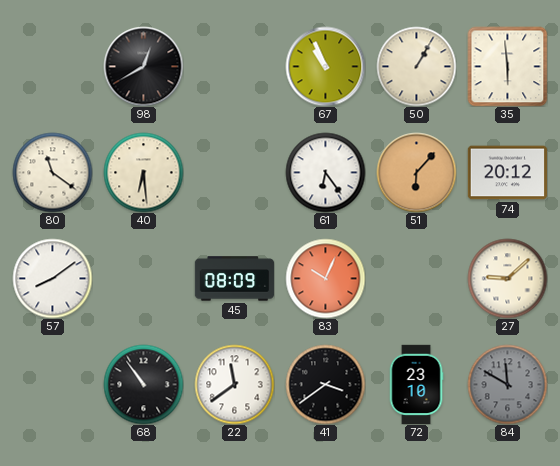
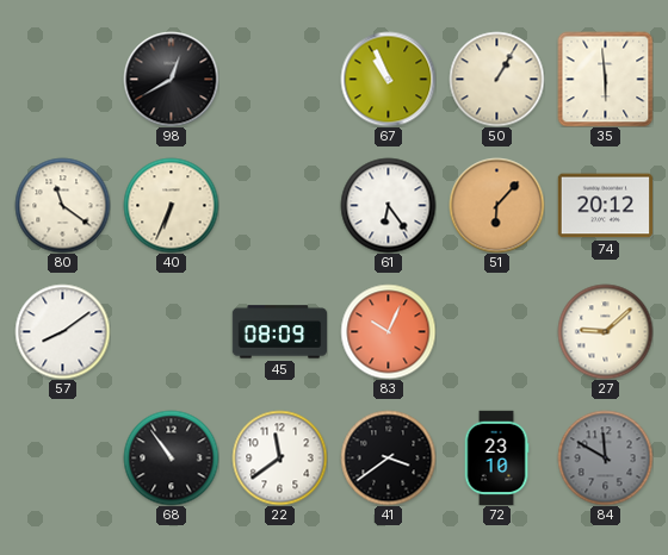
40: 6:29 -> 6:34
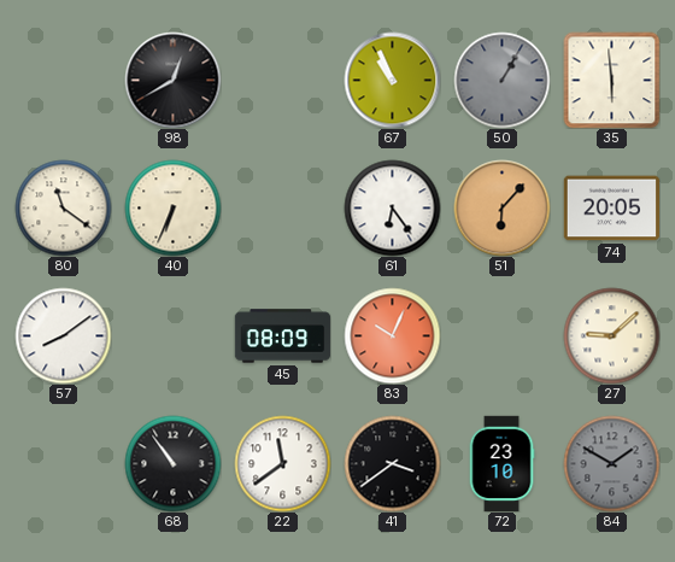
50 dial: cream -> grey
74: 20:12 -> 20:05
84: 11:50 -> 1:50
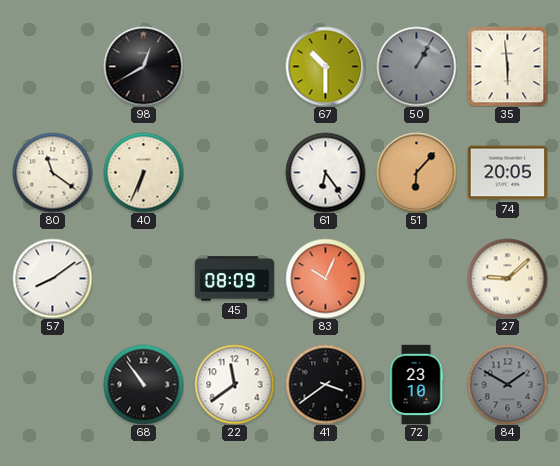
67: 10:56 -> 10:30
